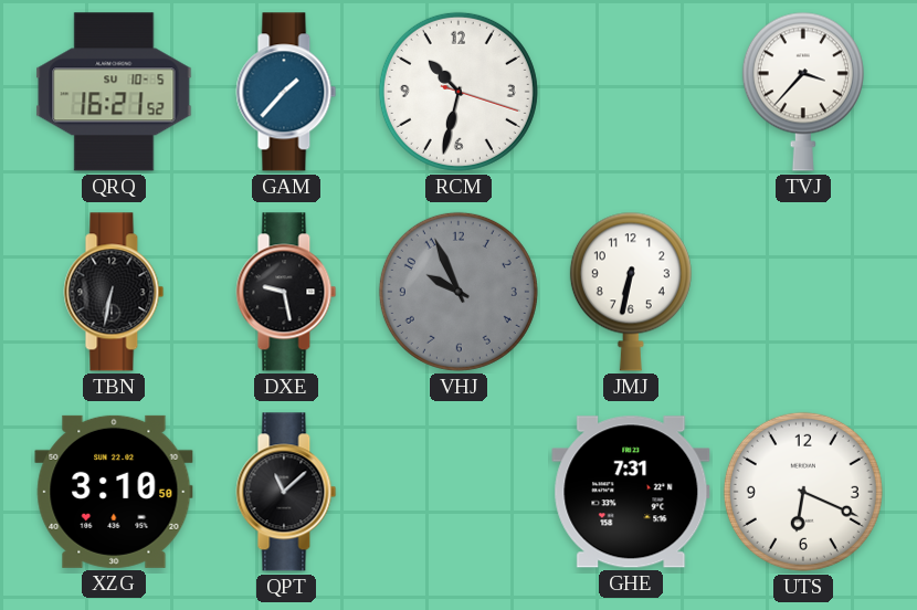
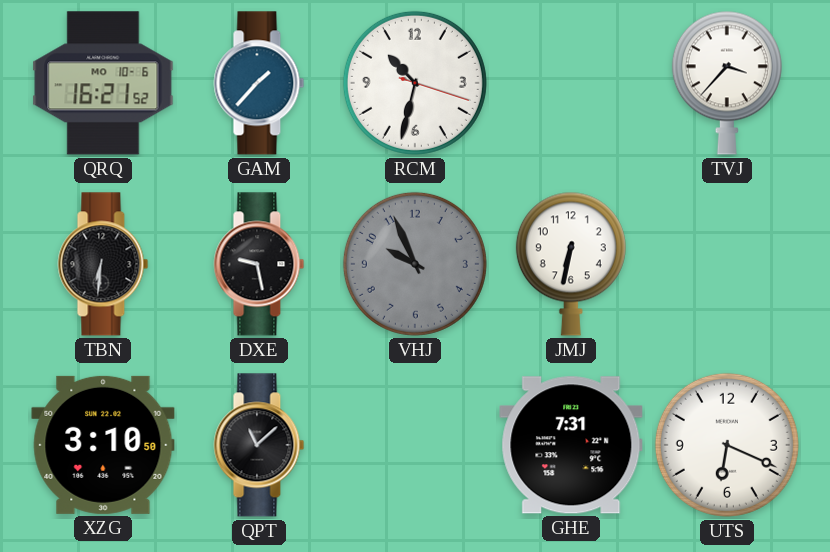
QRQ date: SU 10-5 -> MO 10-6
TBN: 6:32 -> 6:31
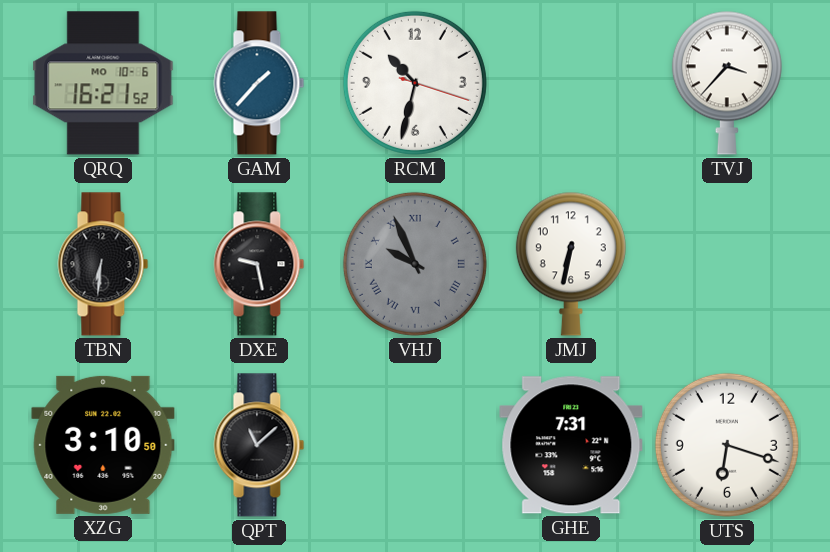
VHJ numerals: Arabic -> Roman
UTS: 6:19 -> 6:18
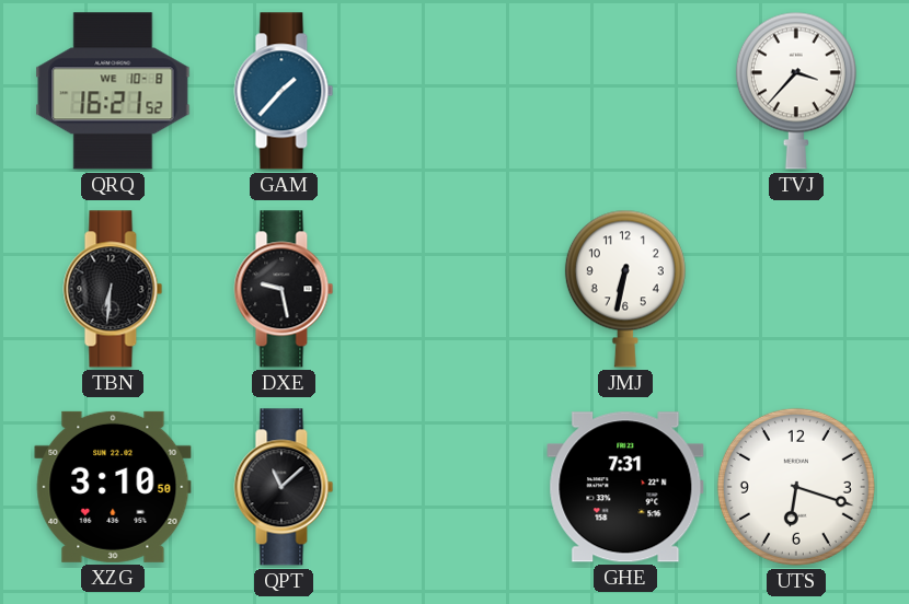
QRQ date: MO 10-6 -> WE 10-8
RCM: 10:32 -> none
VHJ: 9:56 -> none
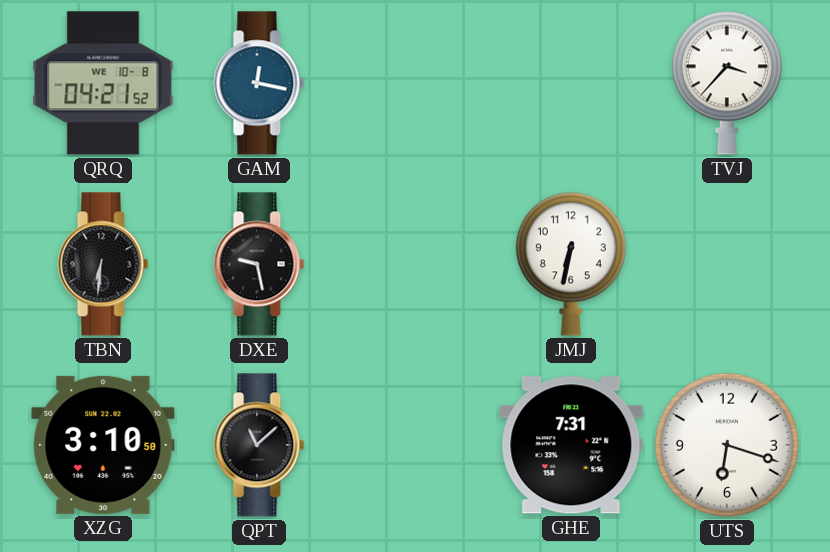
QRQ: 16:21 -> 04:21
GAM: 1:37 -> 12:17
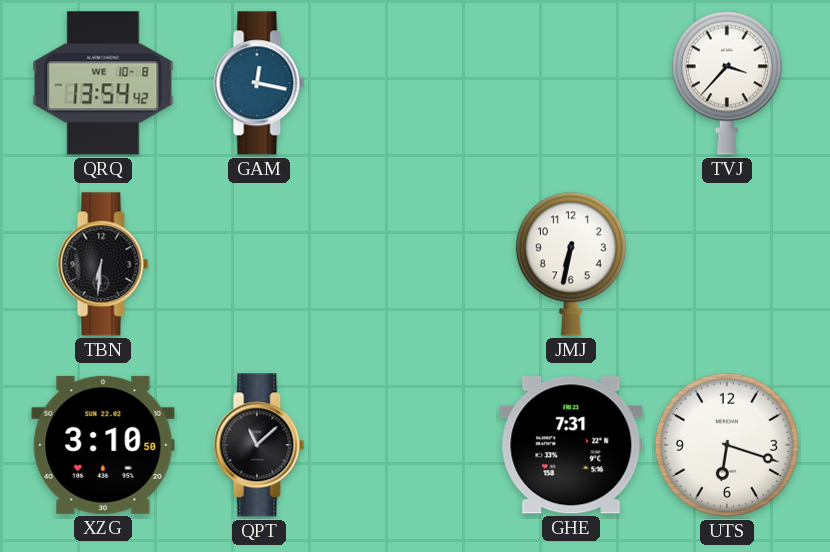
QRQ: 04:21 -> 13:54
DXE: 9:28 -> none
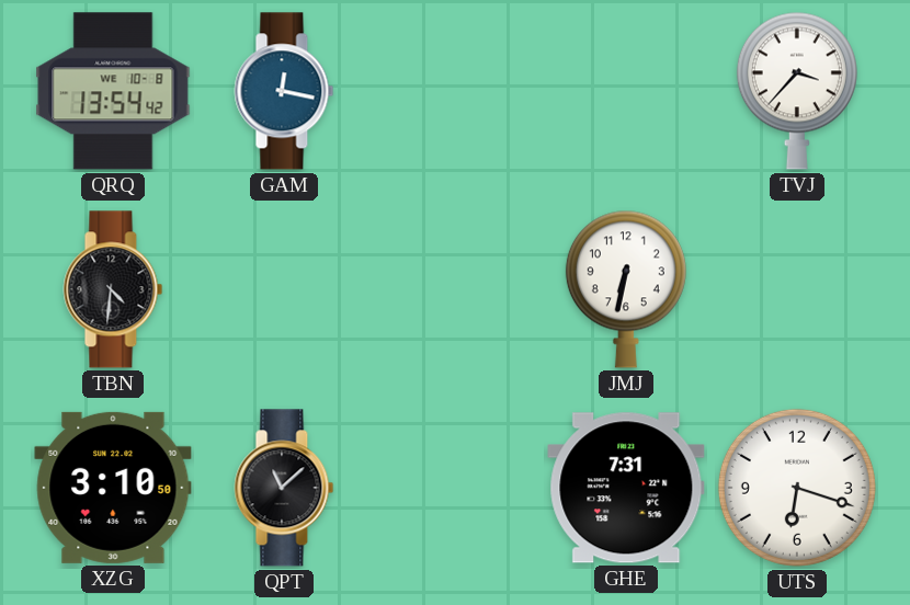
TBN: 6:31 -> 4:31
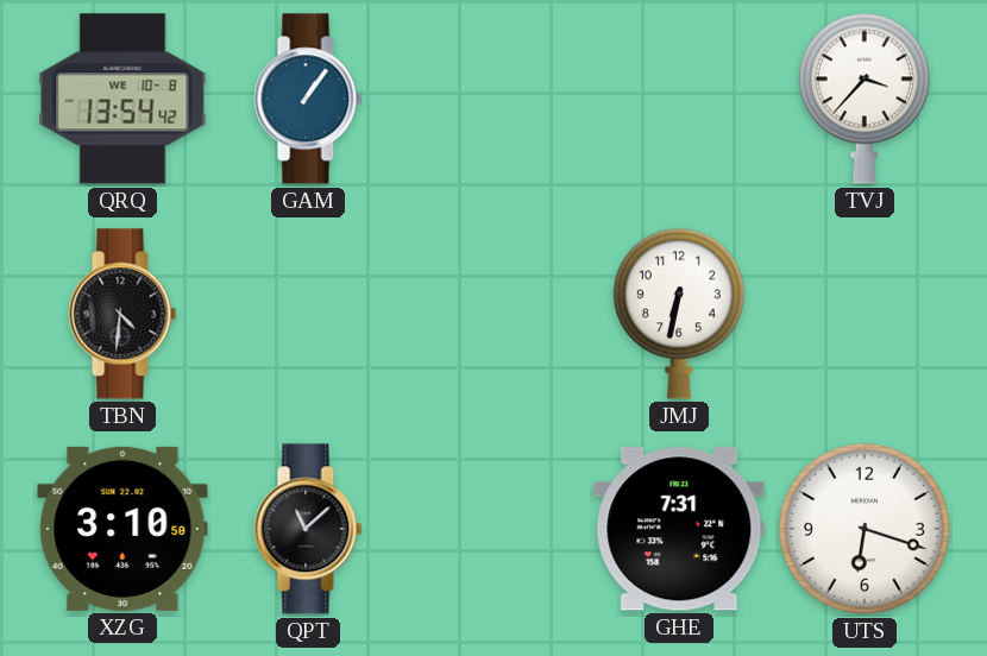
GAM: 12:17 -> 1:06
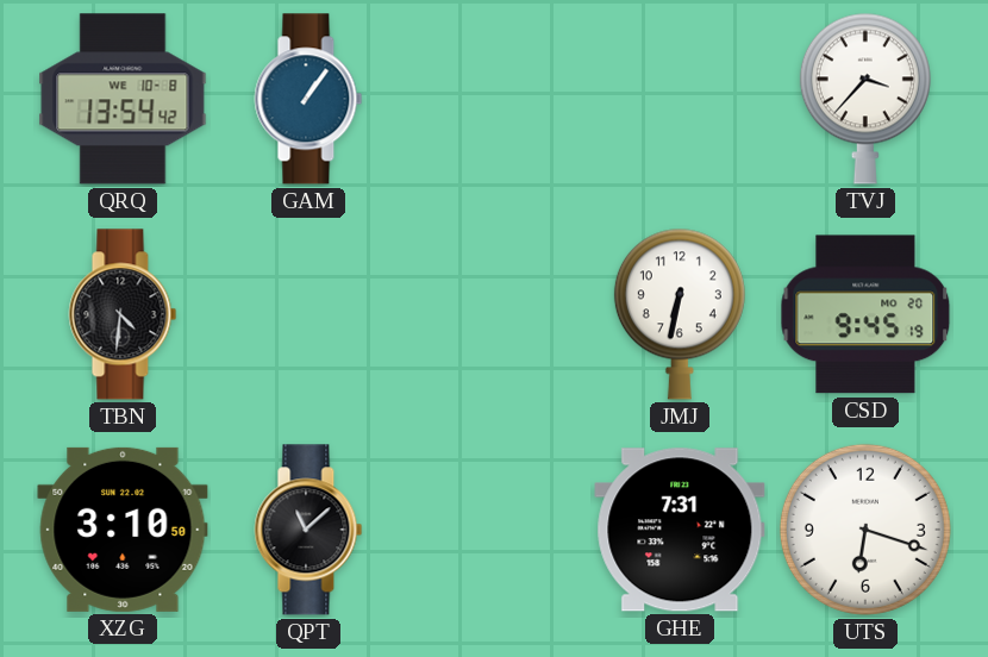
CSD: none -> 9:45
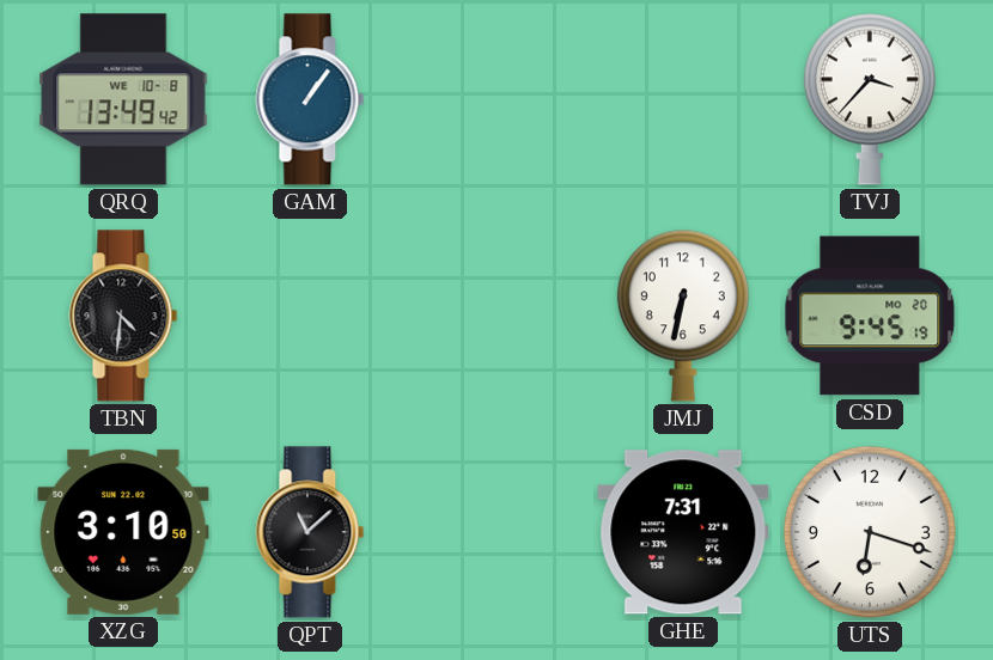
QRQ: 13:54 -> 13:49
